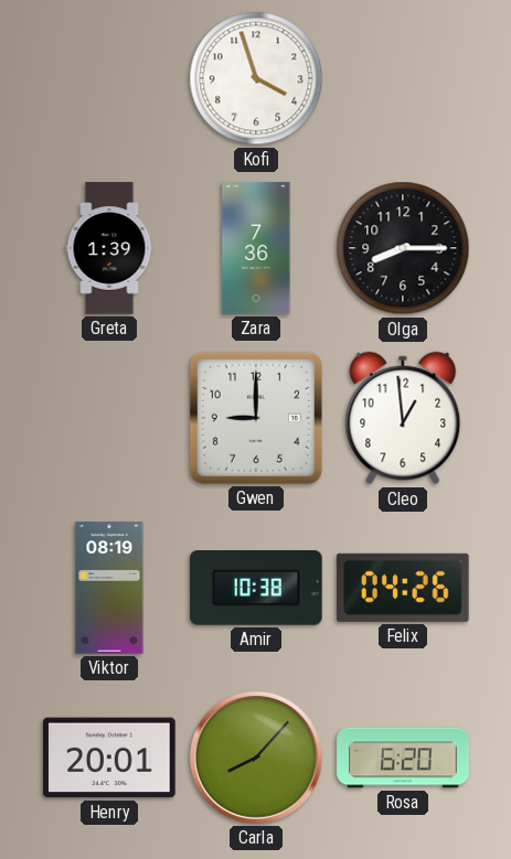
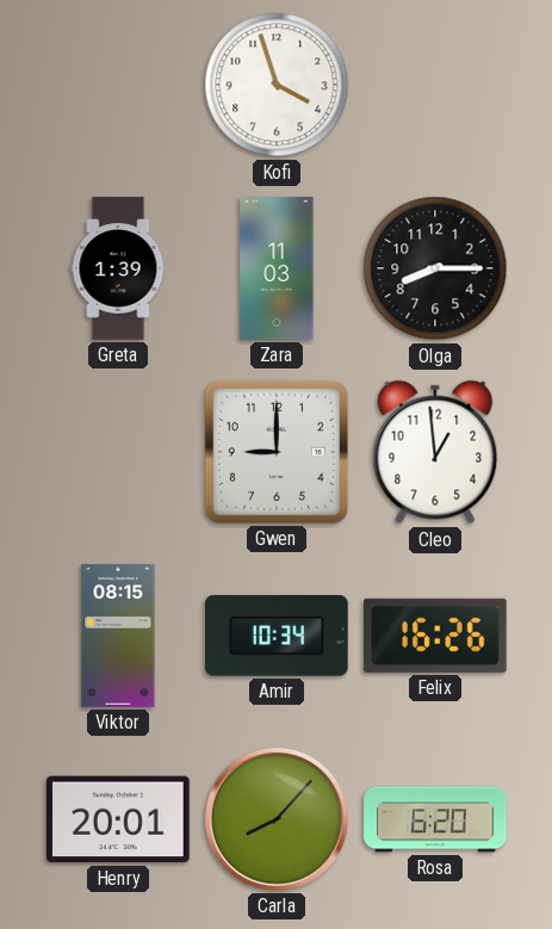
Zara: 7:36 -> 11:03
Viktor: 08:19 -> 08:15
Amir: 10:38 -> 10:34
Felix: 04:26 -> 16:26
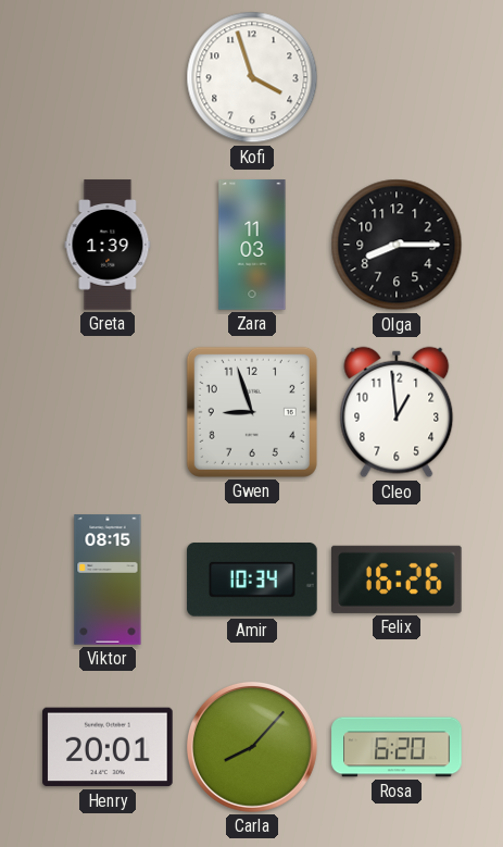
Gwen: 9:00 -> 8:57
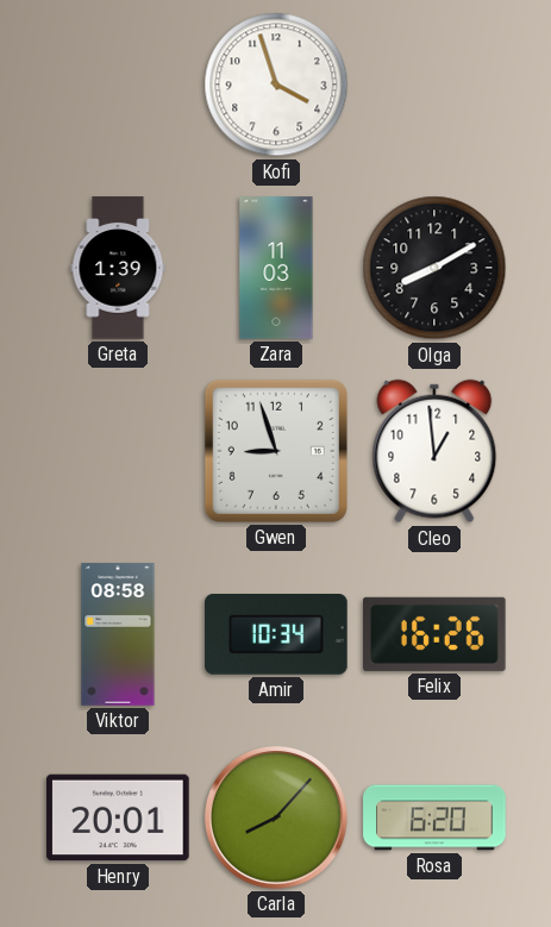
Olga: 8:15 -> 8:10
Viktor: 08:15 -> 08:58
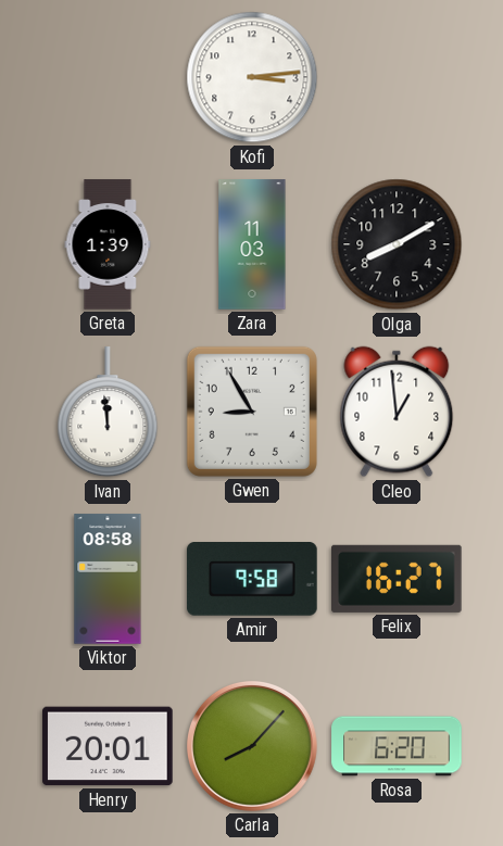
Kofi: 3:57 -> 3:14
Ivan: none -> 11:59
Gwen: 8:57 -> 8:55
Amir: 10:34 -> 9:58
Felix: 16:26 -> 16:27
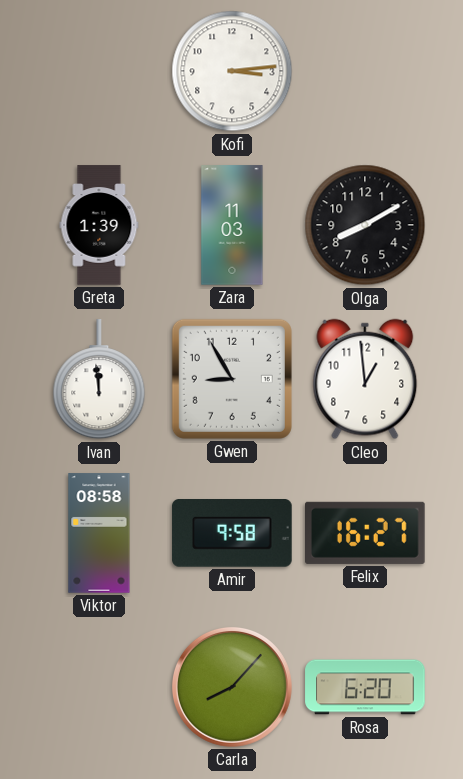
Henry: 20:01 -> none
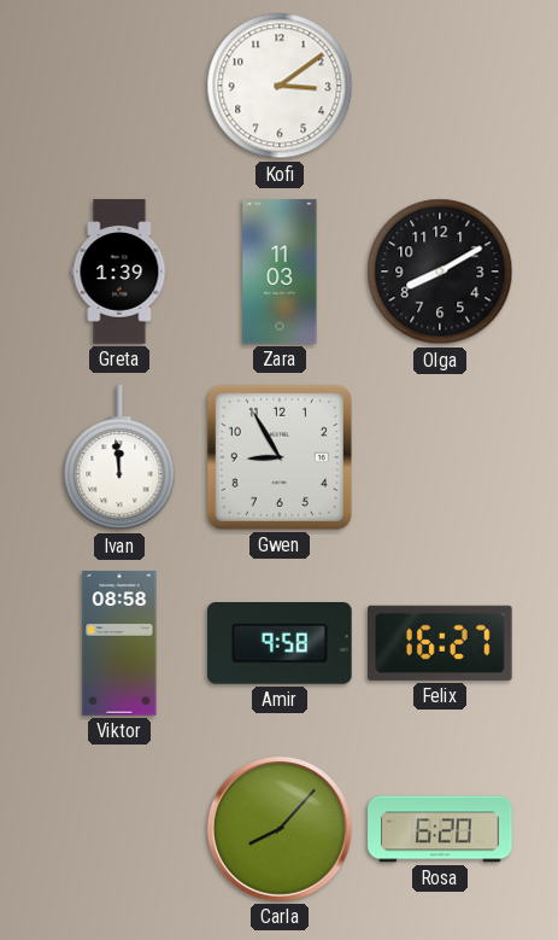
Kofi: 3:14 -> 3:09
Cleo: 12:59 -> none
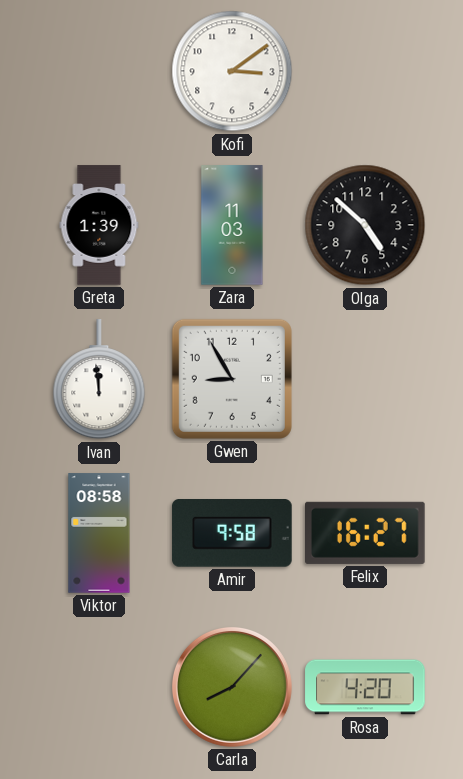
Olga: 8:10 -> 4:52
Rosa: 6:20 -> 4:20
